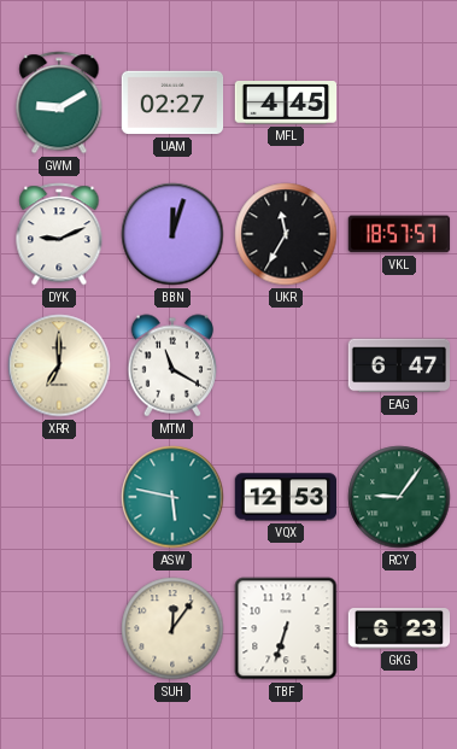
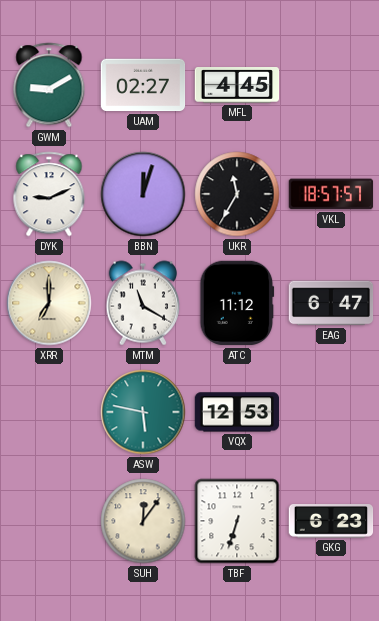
ATC: none -> 11:12
RCY: 9:06 -> none
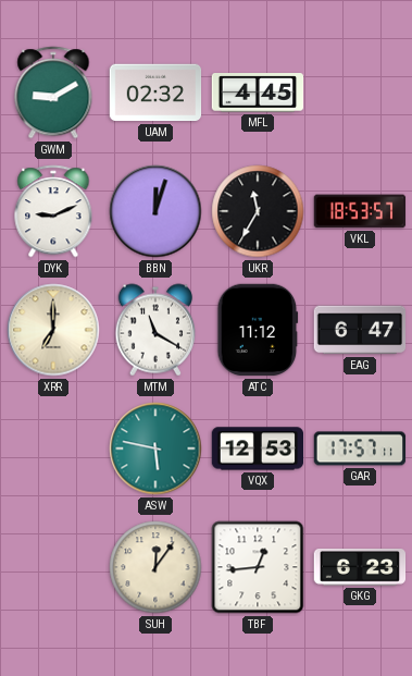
UAM: 02:27 -> 02:32
VKL: 18:57 -> 18:53
GAR: none -> 17:57
TBF: 6:33 -> 12:44
